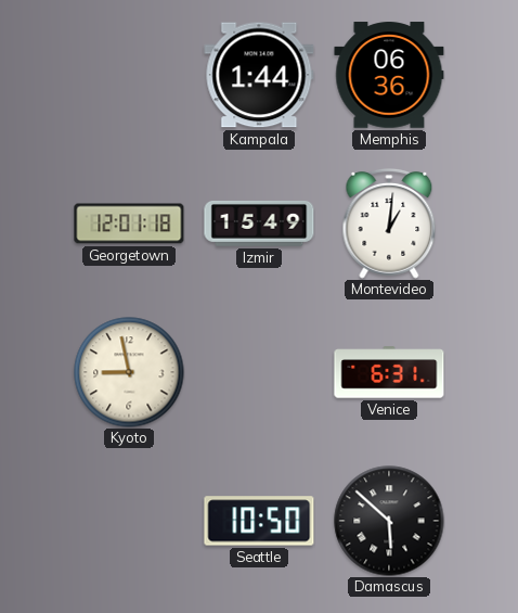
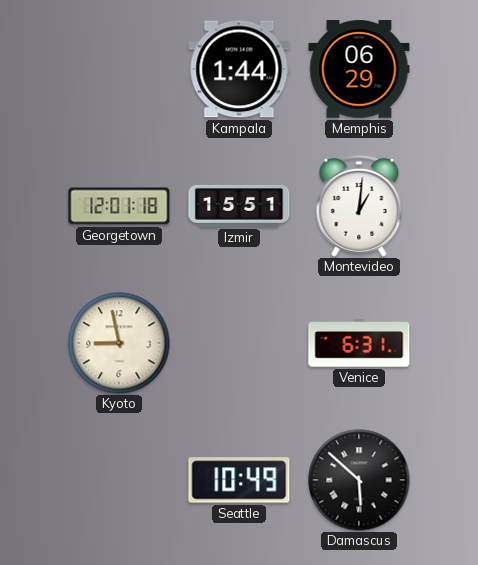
Memphis: 06:36 -> 06:29
Izmir: 15:49 -> 15:51
Seattle: 10:50 -> 10:49
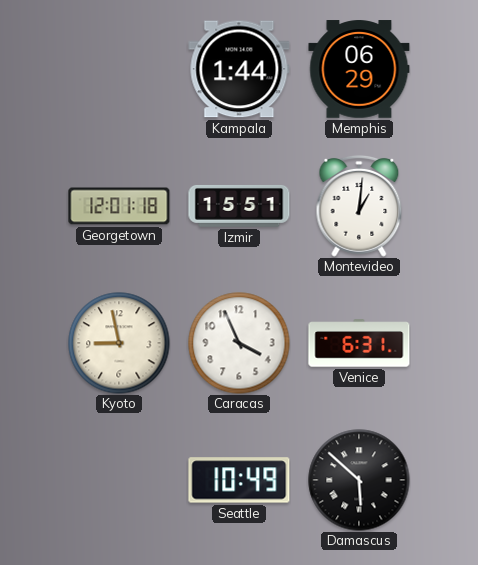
Caracas: none -> 3:56
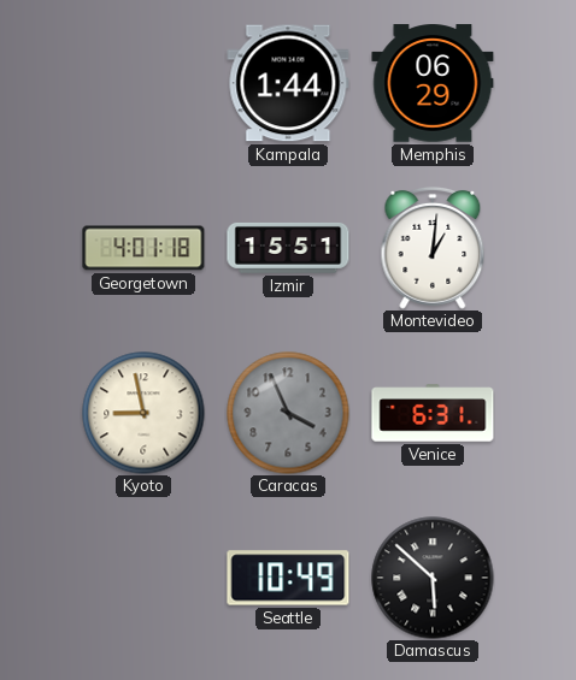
Georgetown: 12:01 -> 4:01
Caracas dial: white -> grey
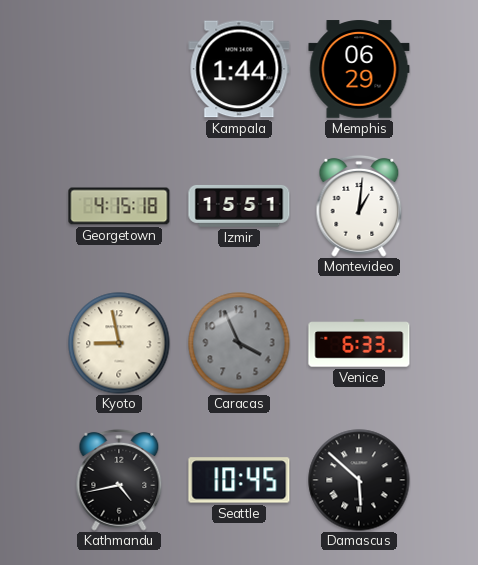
Georgetown: 4:01 -> 4:15
Venice: 6:31 -> 6:33
Kathmandu: none -> 4:43
Seattle: 10:49 -> 10:45
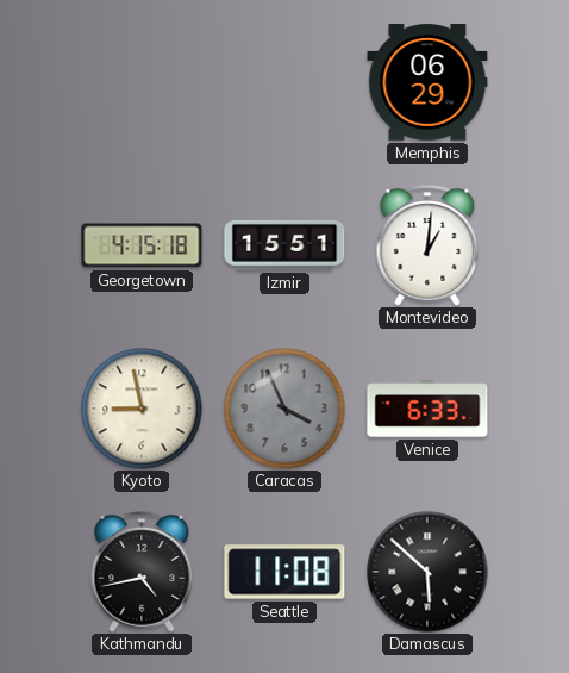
Kampala: 1:44 -> none
Seattle: 10:45 -> 11:08
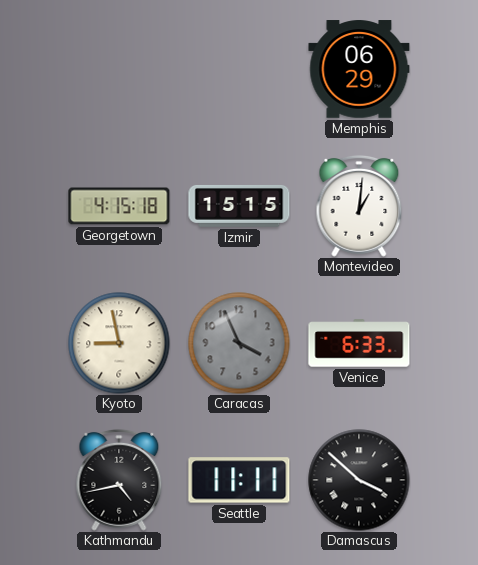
Izmir: 15:51 -> 15:15
Seattle: 11:08 -> 11:11
Damascus: 5:52 -> 3:52
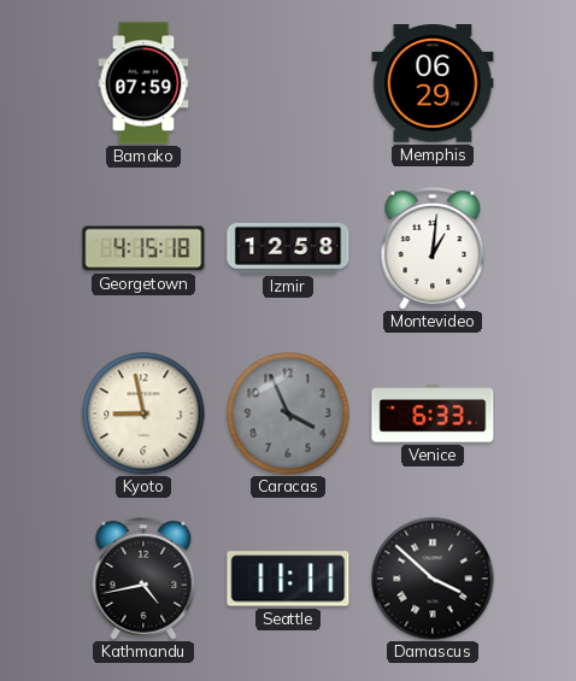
Bamako: none -> 07:59
Izmir: 15:15 -> 12:58
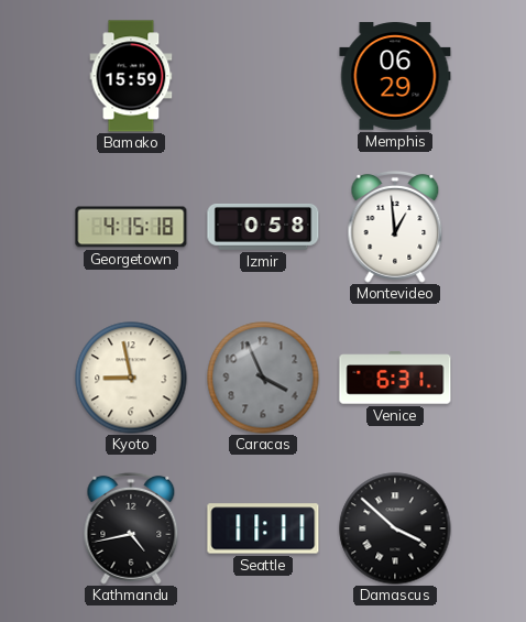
Bamako: 07:59 -> 15:59
Izmir: 12:58 -> 0:58
Montevideo: 1:01 -> 12:59
Venice: 6:33 -> 6:31
